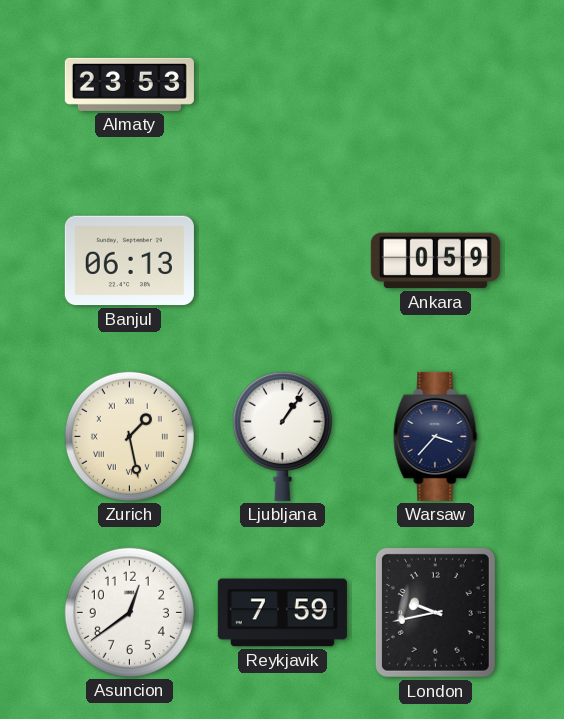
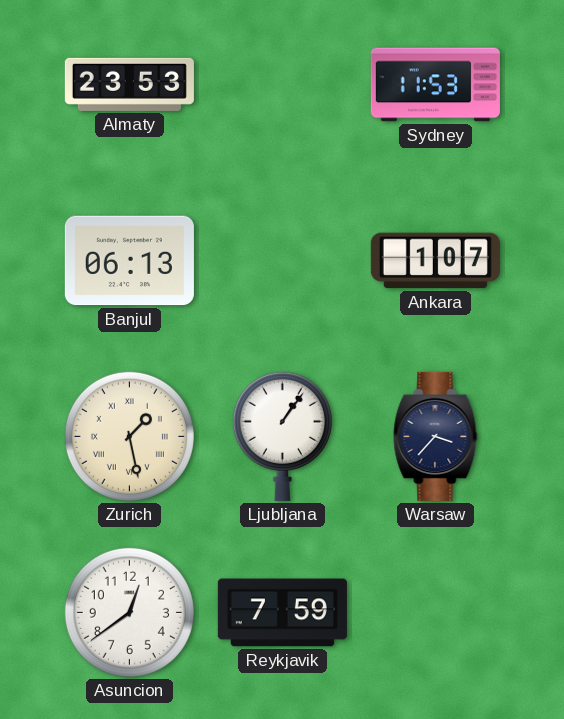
Sydney: none -> 11:53
Ankara: 0:59 -> 1:07
London: 9:43 -> none
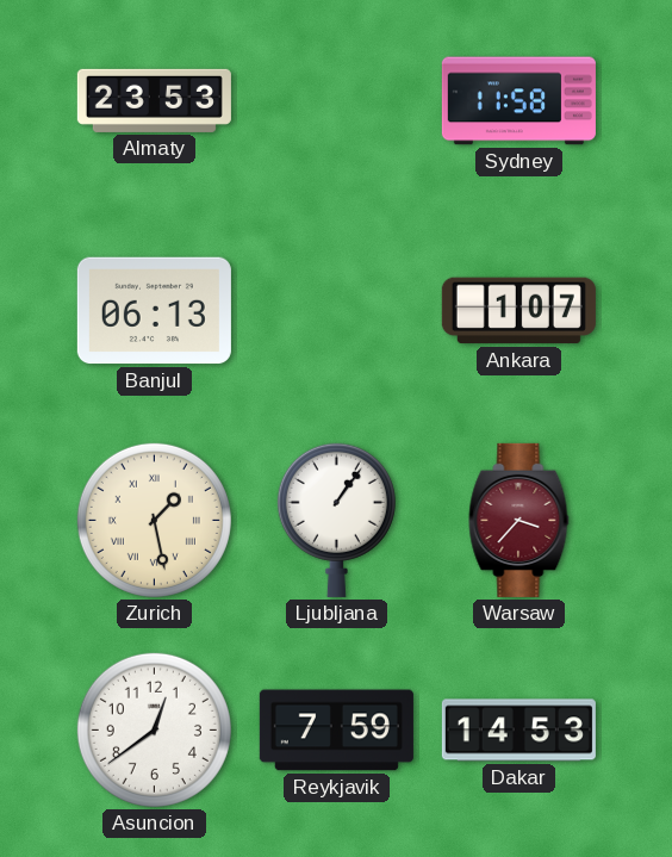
Sydney: 11:53 -> 11:58
Warsaw dial: navy -> burgundy
Dakar: none -> 14:53
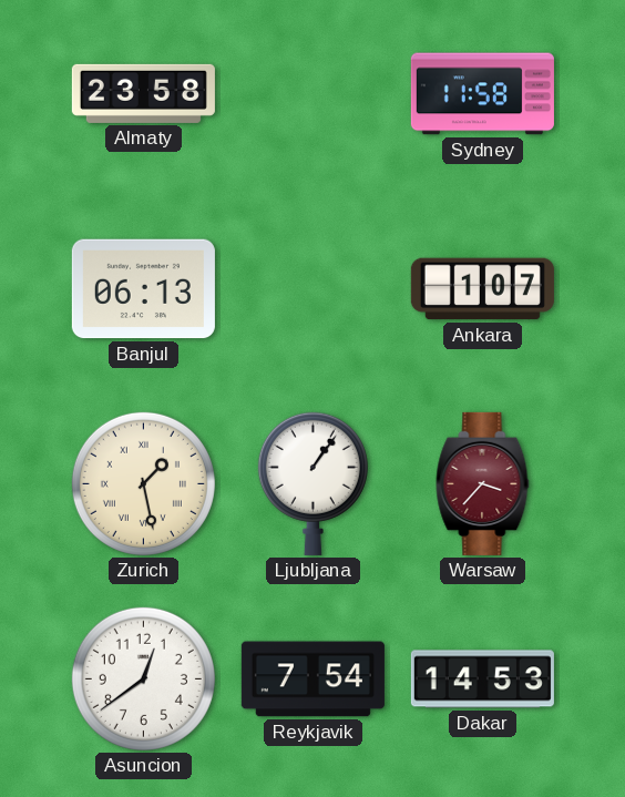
Almaty: 23:53 -> 23:58
Reykjavik: 7:59 -> 7:54
